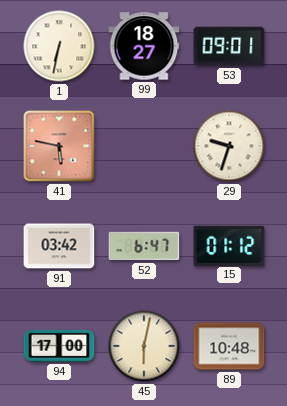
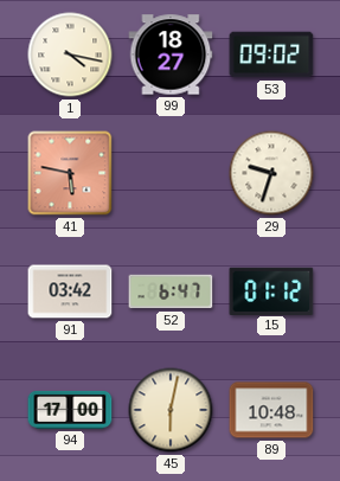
1: 6:32 -> 4:17
53: 09:01 -> 09:02
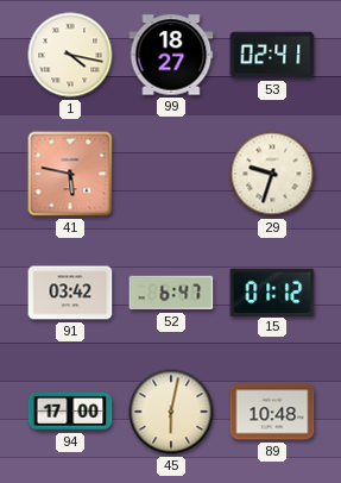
53: 09:02 -> 02:41
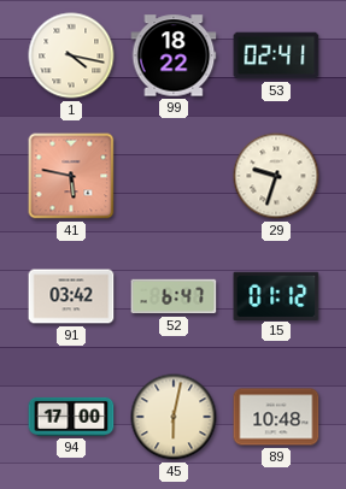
99: 18:27 -> 18:22
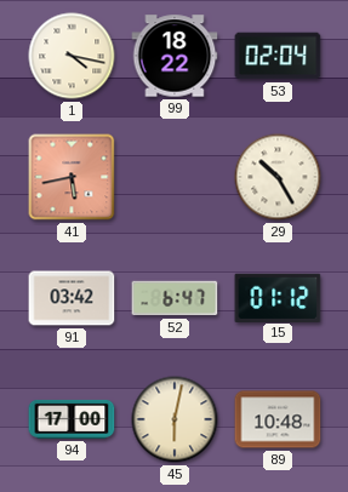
53: 02:41 -> 02:04
41: 5:47 -> 5:43
29: 9:33 -> 10:25
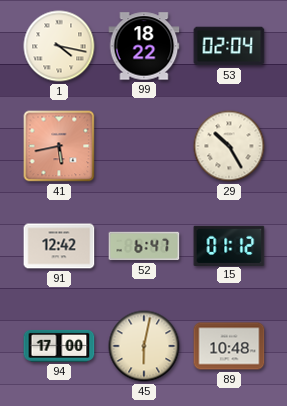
91: 03:42 -> 12:42
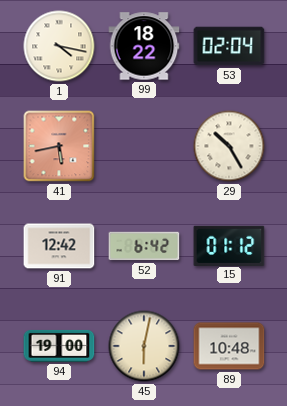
52: 6:47 -> 6:42
94: 17:00 -> 19:00
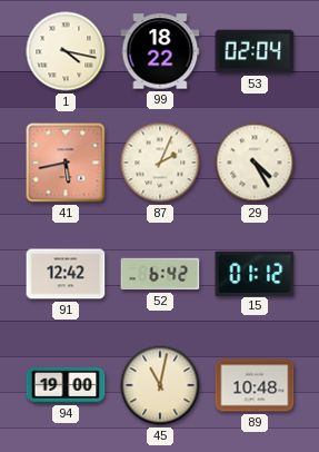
87: none -> 2:04
29: 10:25 -> 4:25
45: 6:02 -> 11:02
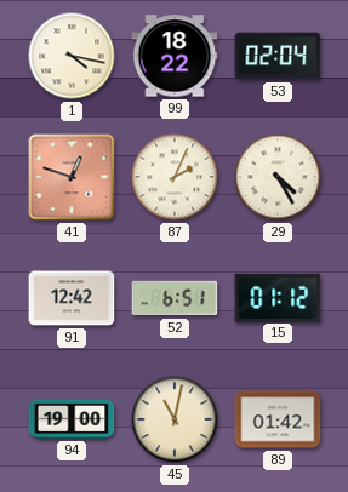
41: 5:43 -> 12:48
52: 6:42 -> 6:51
89: 10:48 -> 01:42
